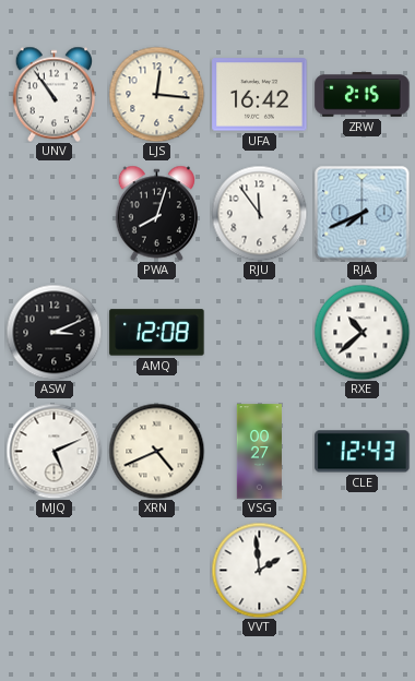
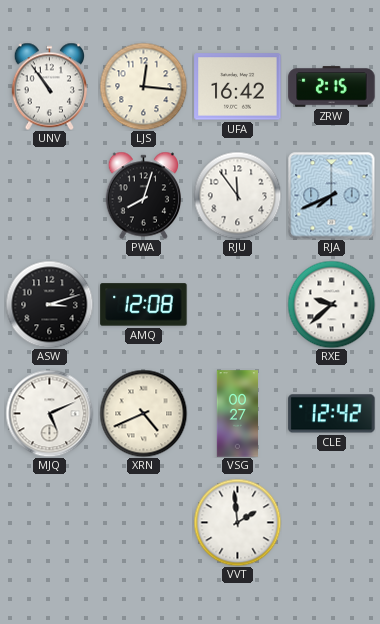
ASW: 3:11 -> 3:12
RXE: 10:38 -> 9:38
CLE: 12:43 -> 12:42
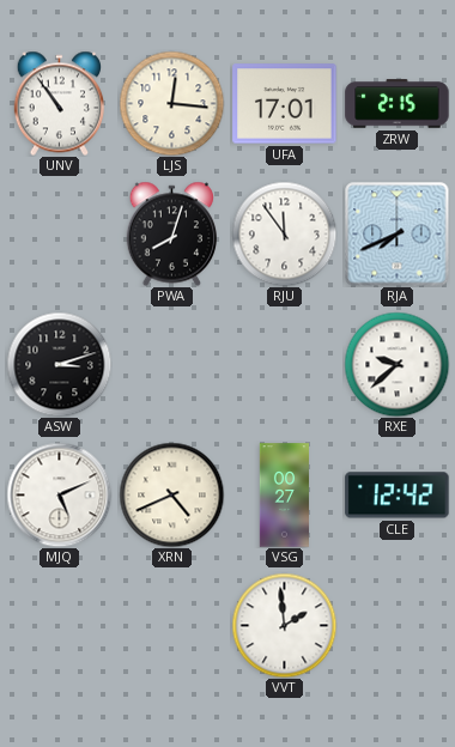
UFA: 16:42 -> 17:01
AMQ: 12:08 -> none
